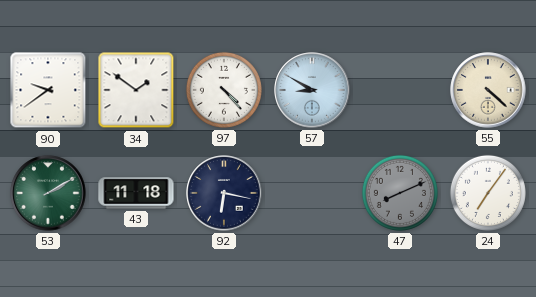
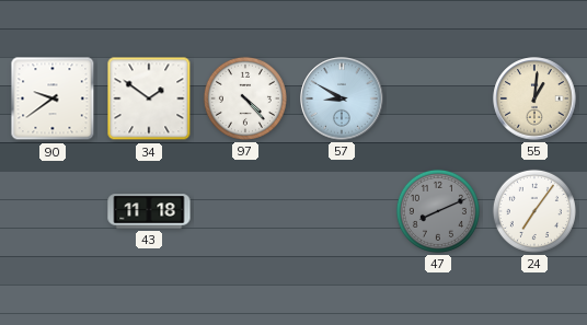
55: 4:22 -> 1:01
53: 2:10 -> none
92: 6:17 -> none
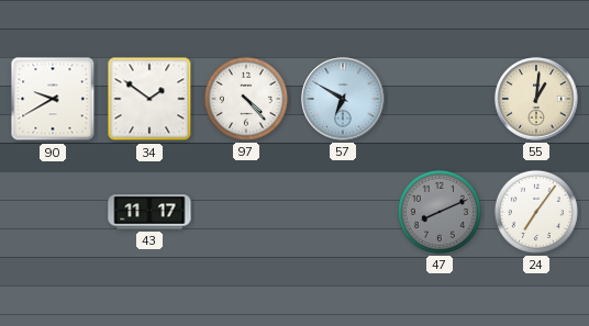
90: 9:39 -> 9:40
57: 8:50 -> 6:50
43: 11:18 -> 11:17
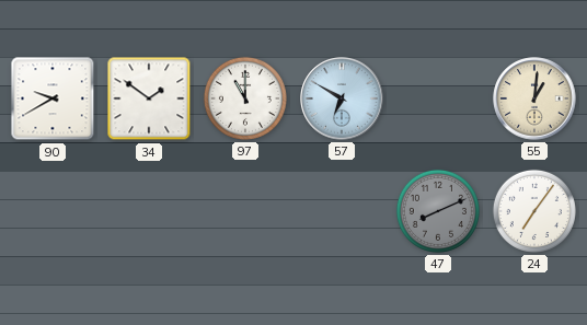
97: 4:23 -> 11:00
43: 11:17 -> none
